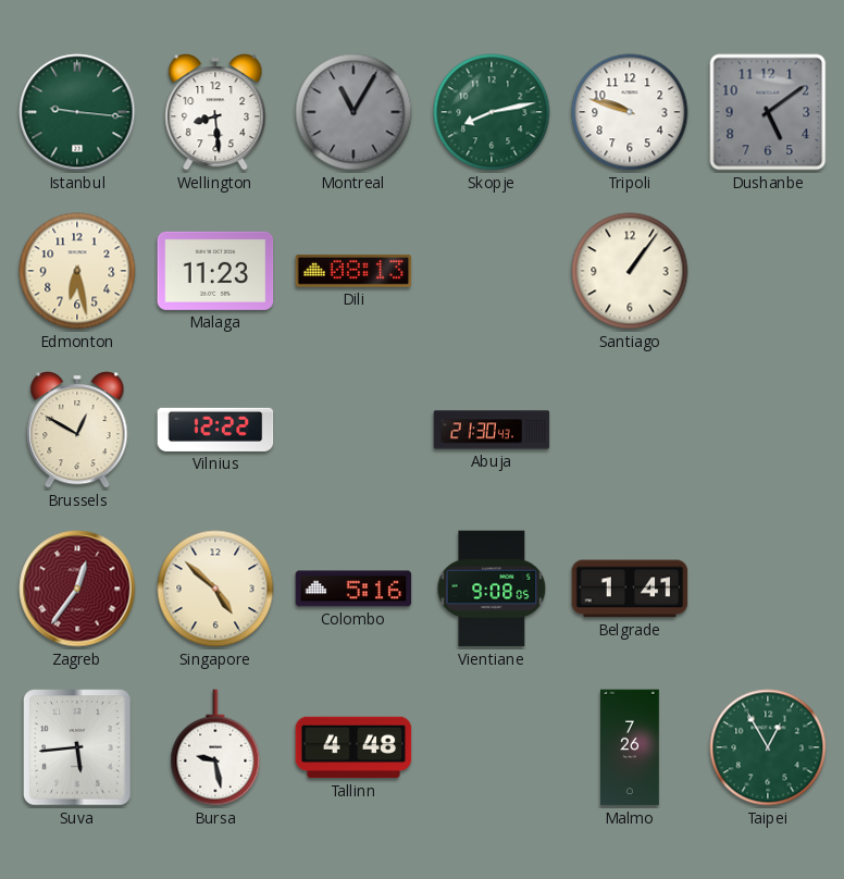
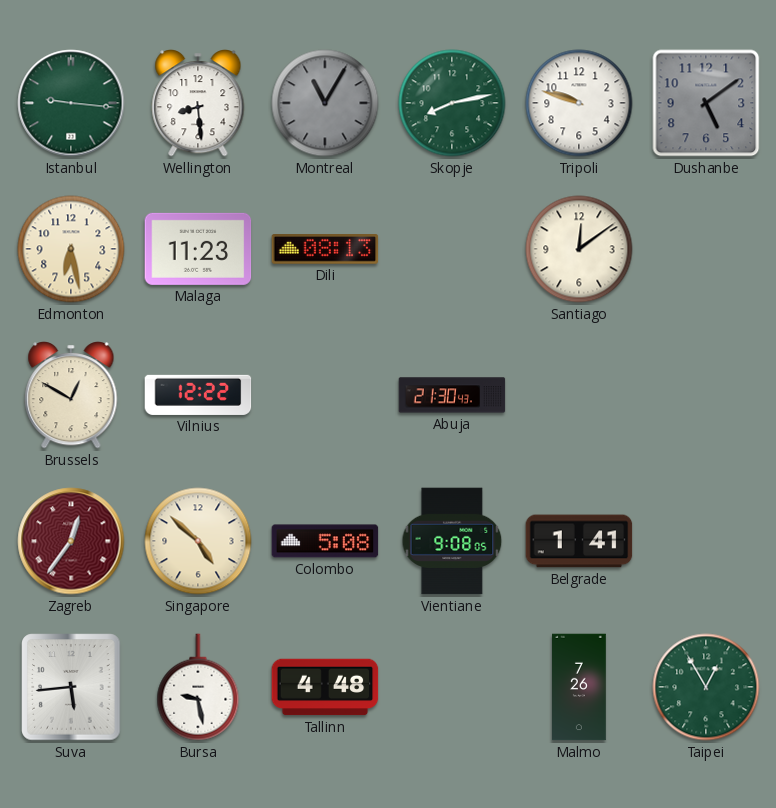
Santiago: 1:06 -> 12:09
Colombo: 5:16 -> 5:08
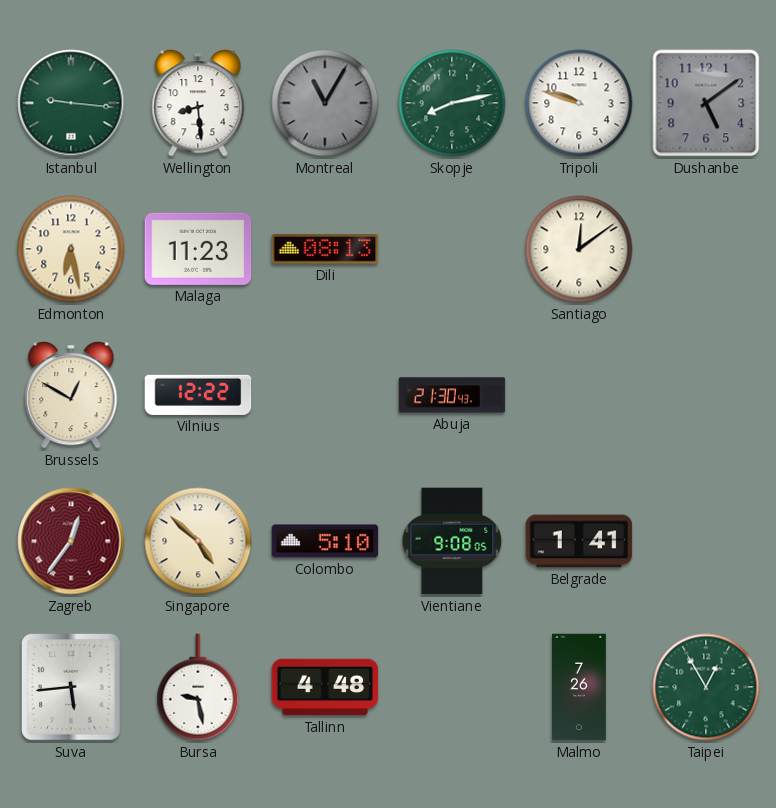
Colombo: 5:08 -> 5:10
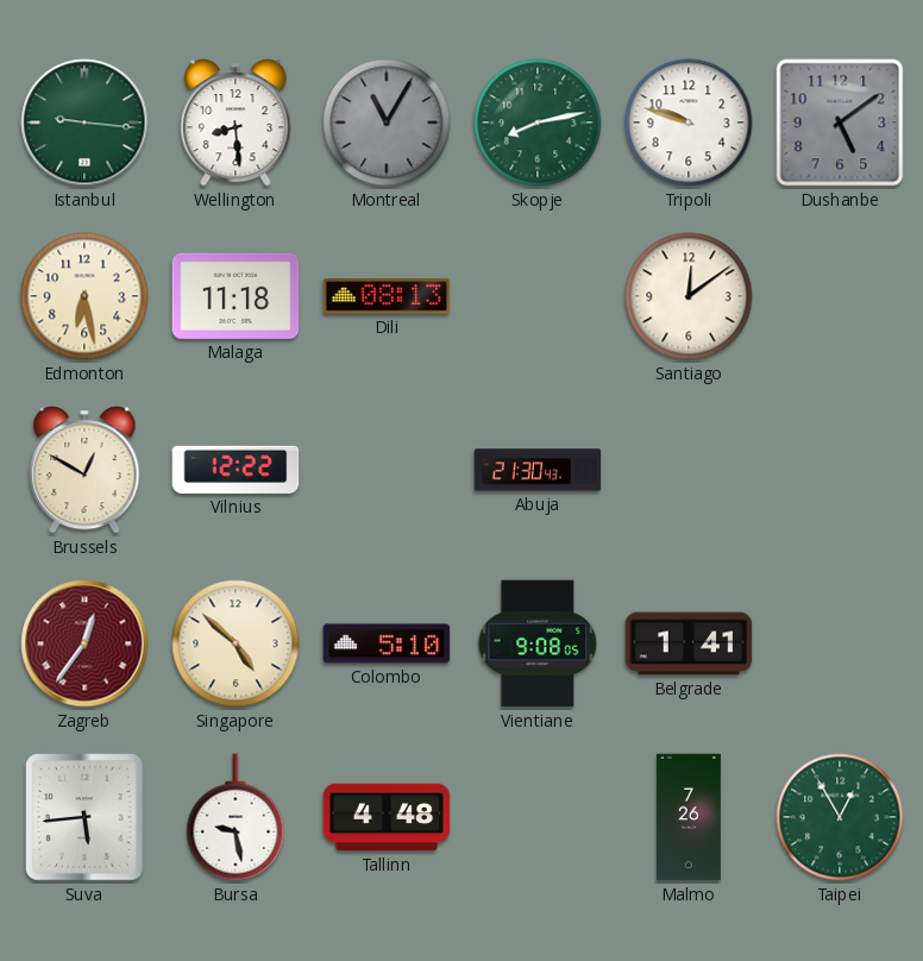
Malaga: 11:23 -> 11:18
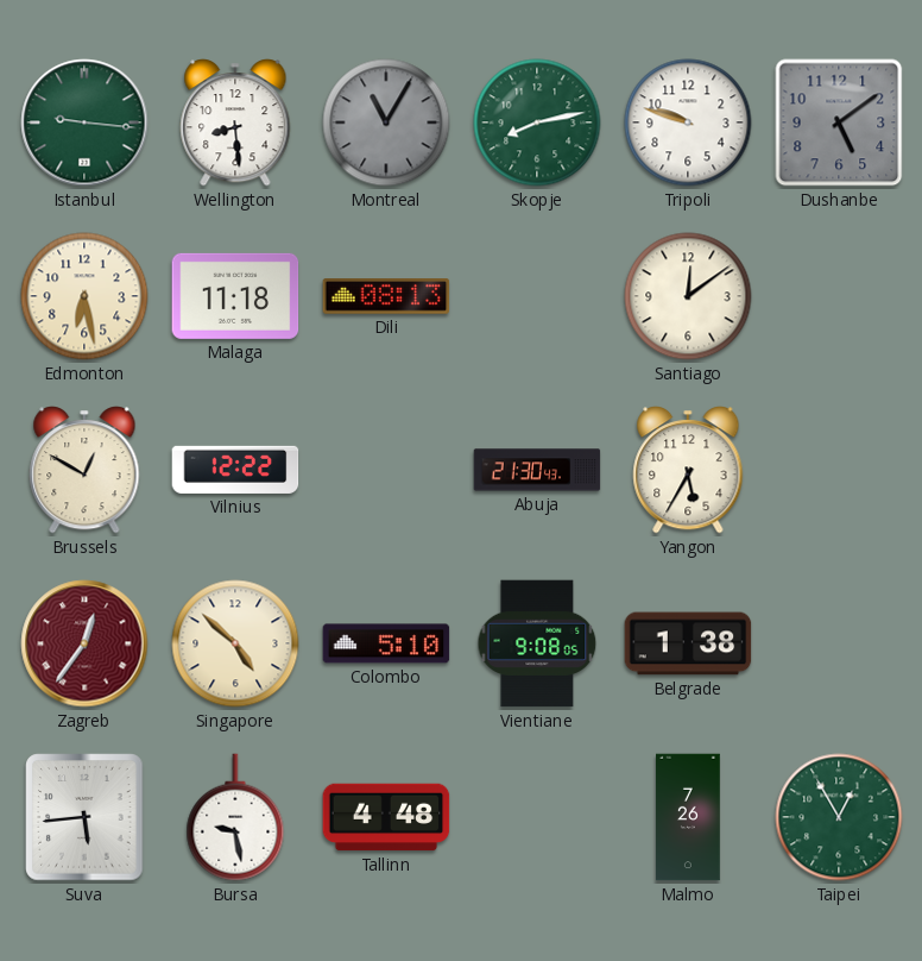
Yangon: none -> 5:35
Belgrade: 1:41 -> 1:38
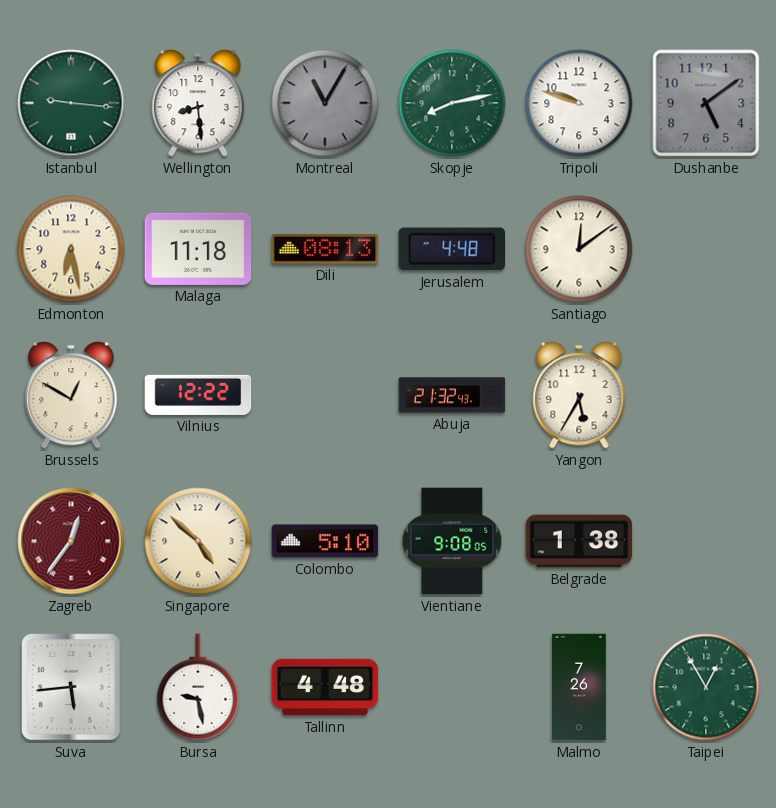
Jerusalem: none -> 4:48
Abuja: 21:30 -> 21:32
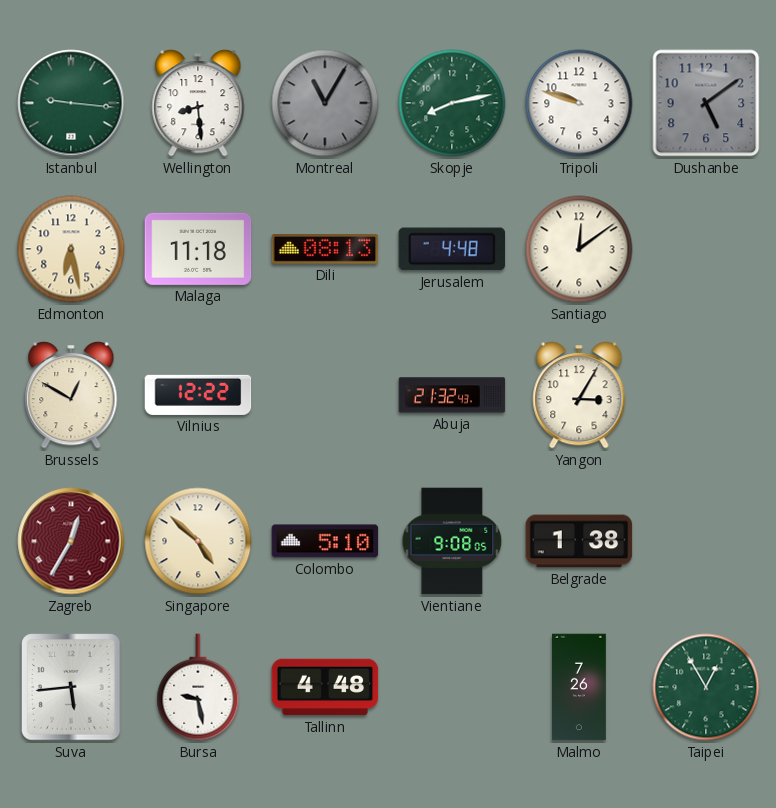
Yangon: 5:35 -> 3:05
Zagreb: 12:36 -> 12:35
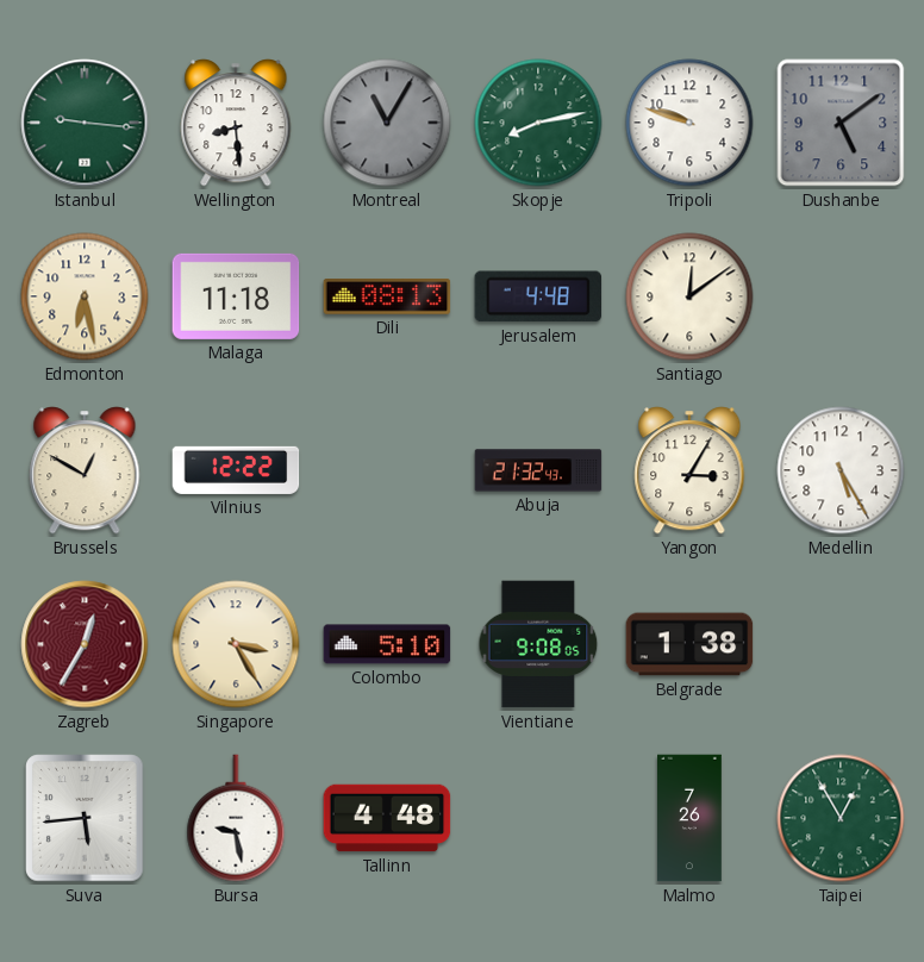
Medellin: none -> 5:25
Singapore: 4:52 -> 3:25
